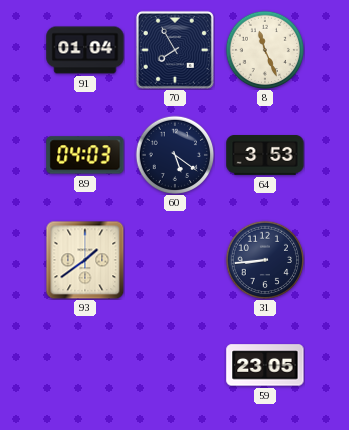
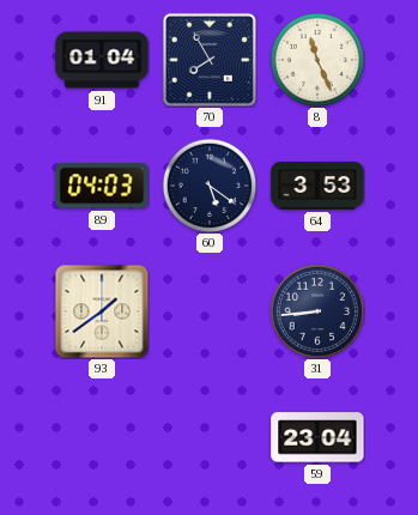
59: 23:05 -> 23:04
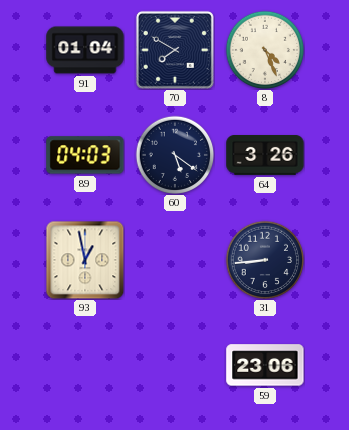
70: 7:55 -> 7:50
8: 11:26 -> 4:26
64: 3:53 -> 3:26
93: 1:39 -> 12:58
59: 23:04 -> 23:06
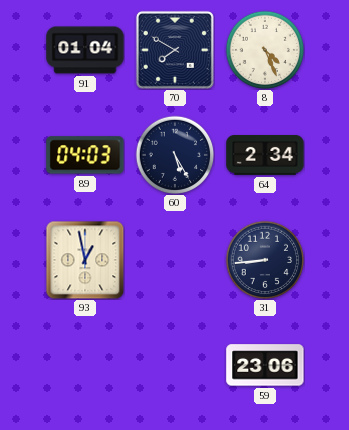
60: 5:21 -> 5:25
64: 3:26 -> 2:34
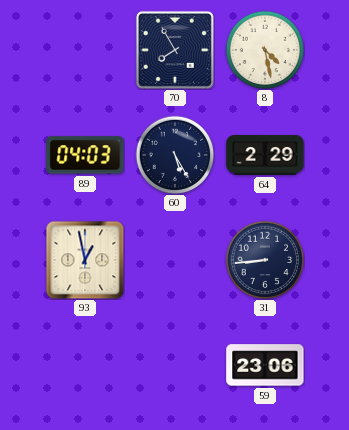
91: 01:04 -> none
70: 7:50 -> 7:55
8: 4:26 -> 4:28
64: 2:34 -> 2:29
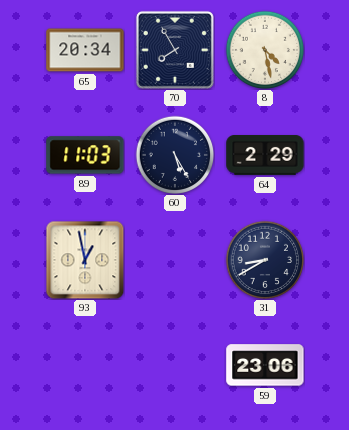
65: none -> 20:34
89: 04:03 -> 11:03
31: 8:44 -> 8:40
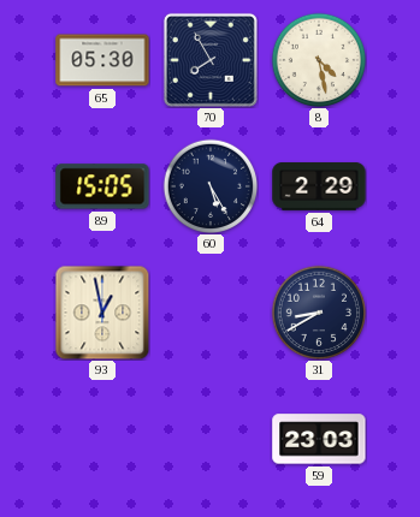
65: 20:34 -> 05:30
89: 11:03 -> 15:05
59: 23:06 -> 23:03
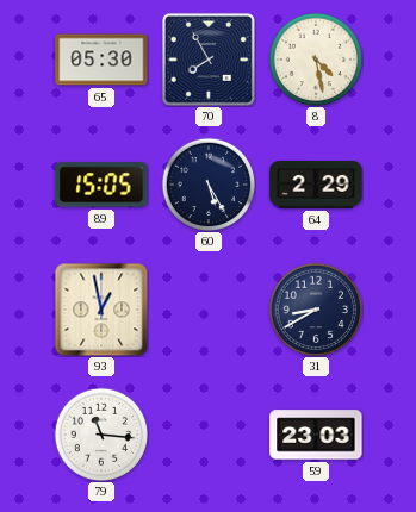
79: none -> 11:16
